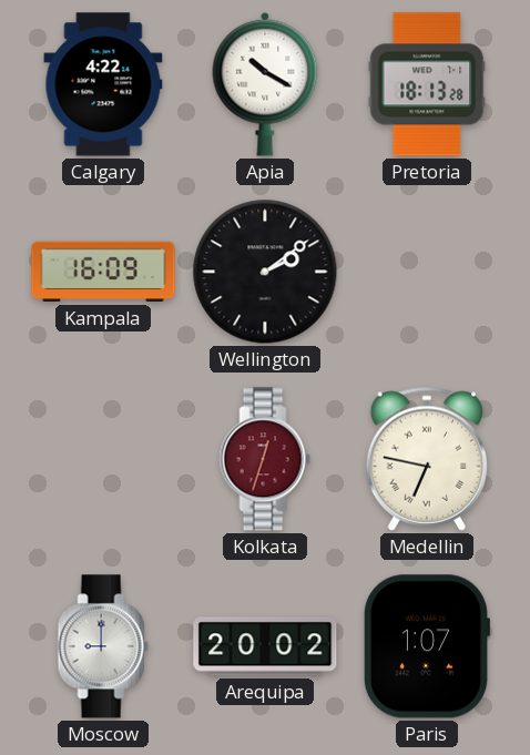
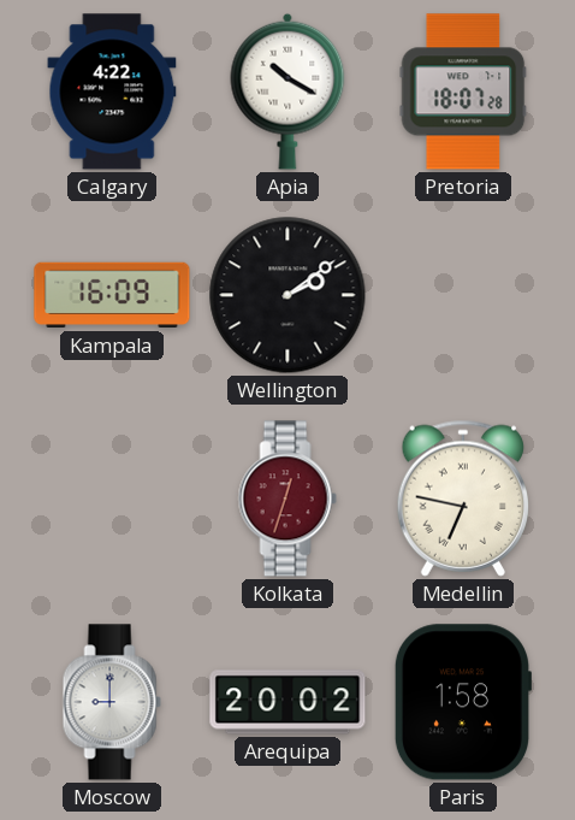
Pretoria: 18:13 -> 18:07
Paris: 1:07 -> 1:58
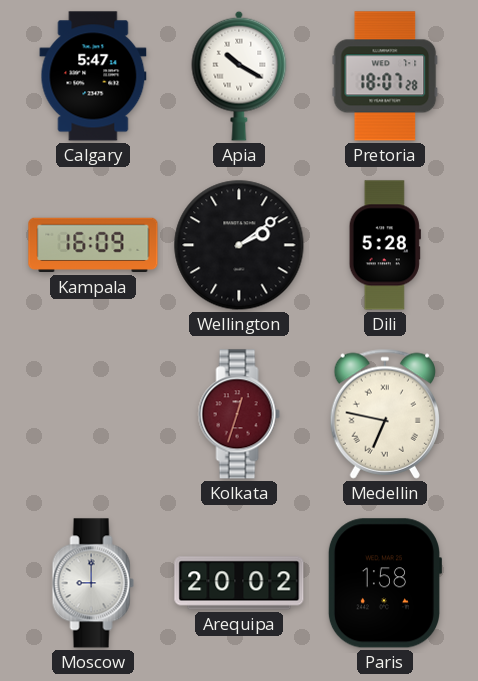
Calgary: 4:22 -> 5:47
Dili: none -> 5:28
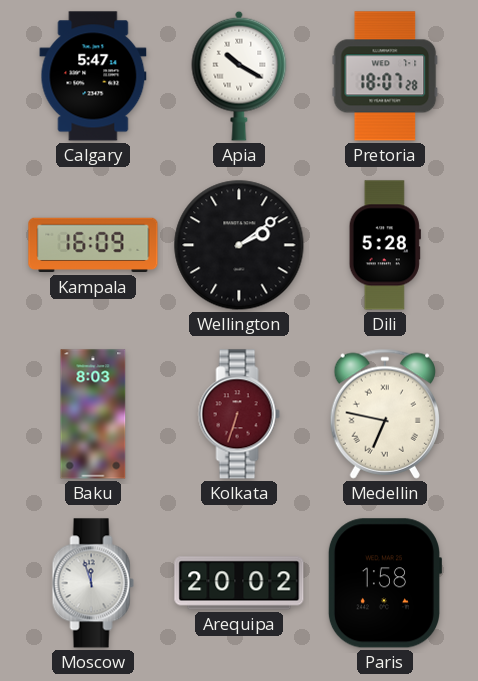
Baku: none -> 8:03
Kolkata: 12:33 -> 6:33
Moscow: 9:00 -> 11:57
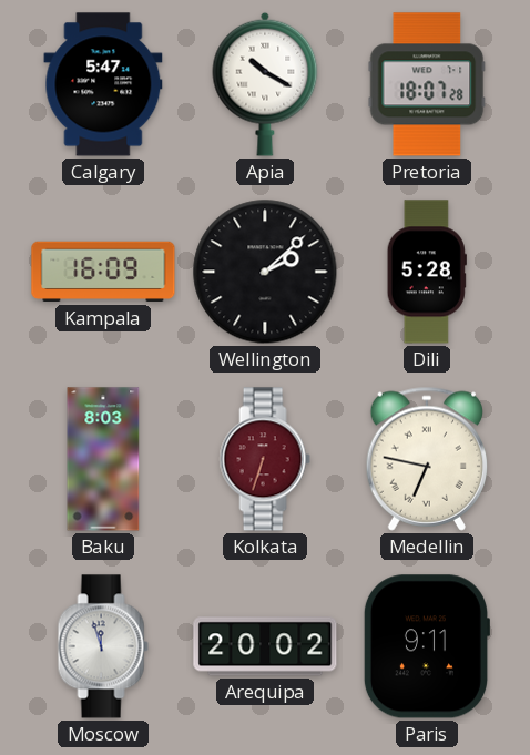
Wellington: 2:09 -> 2:08
Paris: 1:58 -> 9:11
